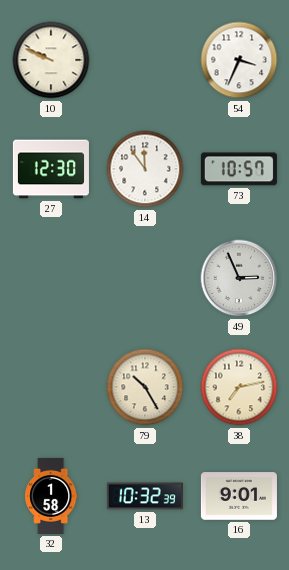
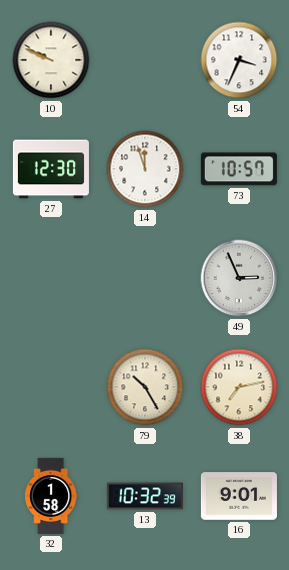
14: 11:54 -> 11:57
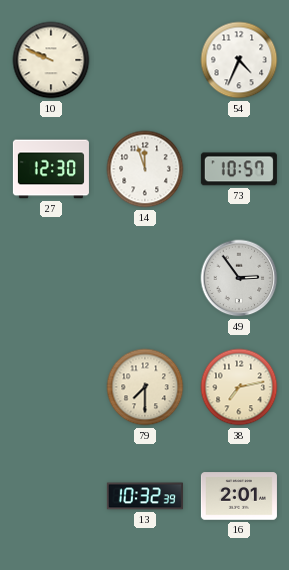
54: 3:34 -> 4:34
49: 2:56 -> 2:54
79: 10:25 -> 7:30
32: 1:58 -> none
16: 9:01 -> 2:01
